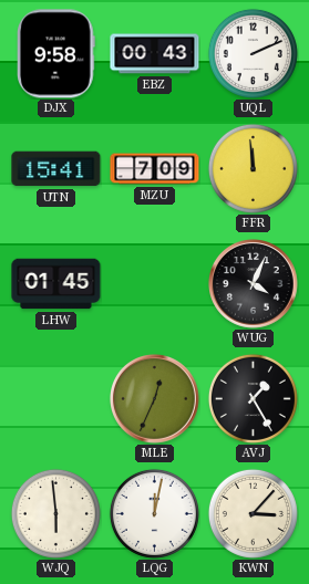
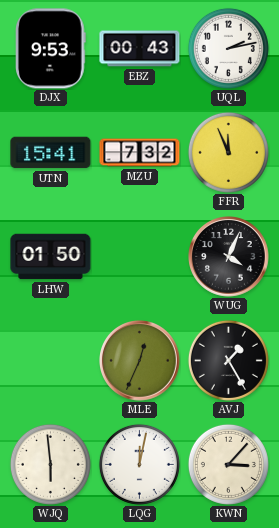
DJX: 9:58 -> 9:53
UQL: 2:11 -> 2:13
MZU: 7:09 -> 7:32
FFR: 11:59 -> 11:56
LHW: 01:45 -> 01:50
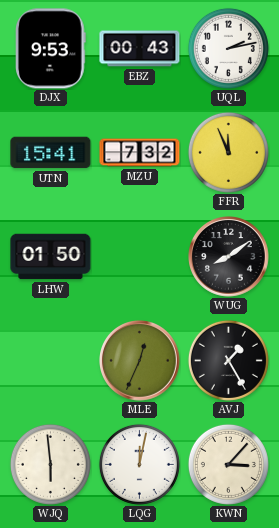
WUG: 4:04 -> 8:09
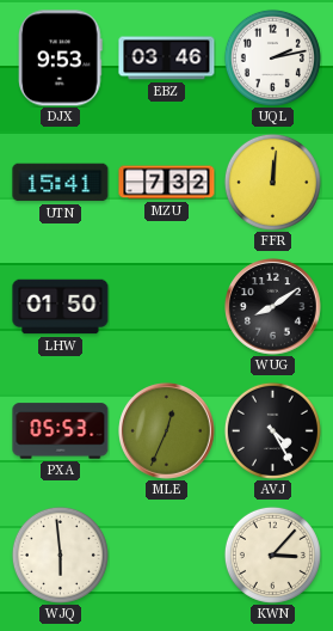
EBZ: 00:43 -> 03:46
FFR: 11:56 -> 12:01
PXA: none -> 05:53
AVJ: 1:25 -> 4:25
LQG: 12:02 -> none
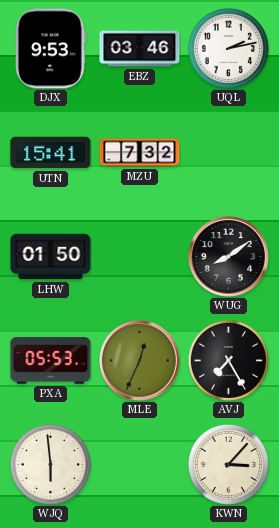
FFR: 12:01 -> none
AVJ: 4:25 -> 7:25
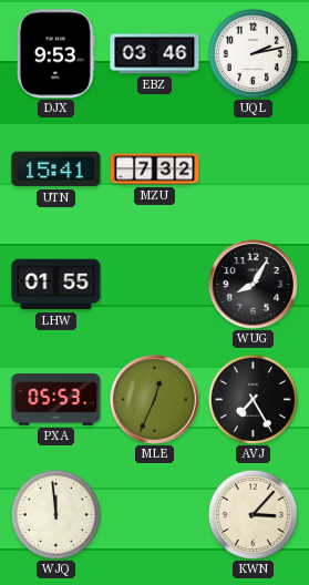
LHW: 01:50 -> 01:55
WUG: 8:09 -> 8:05
WJQ: 5:59 -> 11:59
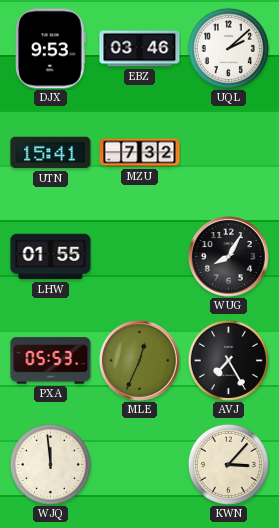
UQL: 2:13 -> 2:08
